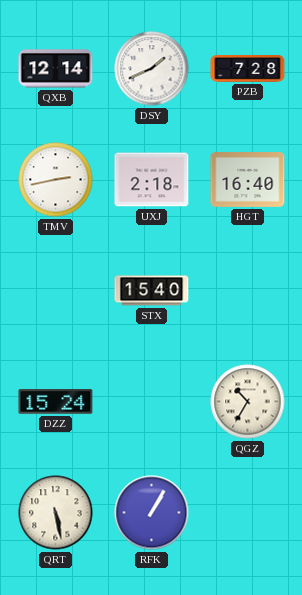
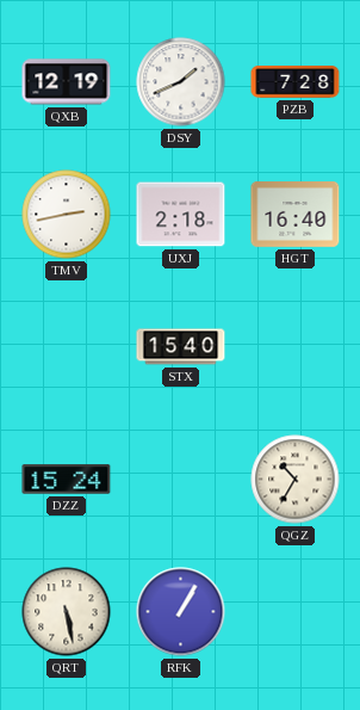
QXB: 12:14 -> 12:19
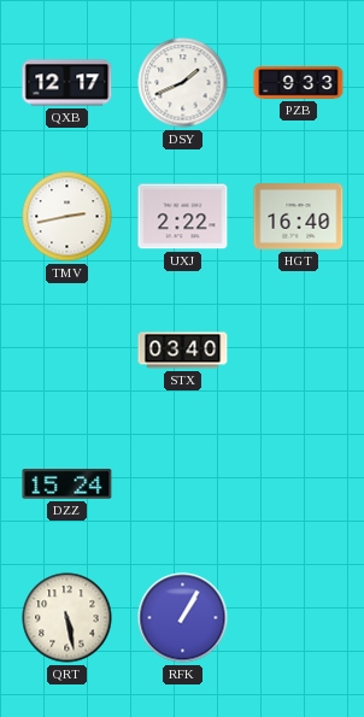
QXB: 12:19 -> 12:17
PZB: 7:28 -> 9:33
UXJ: 2:18 -> 2:22
STX: 15:40 -> 03:40
QGZ: 10:35 -> none
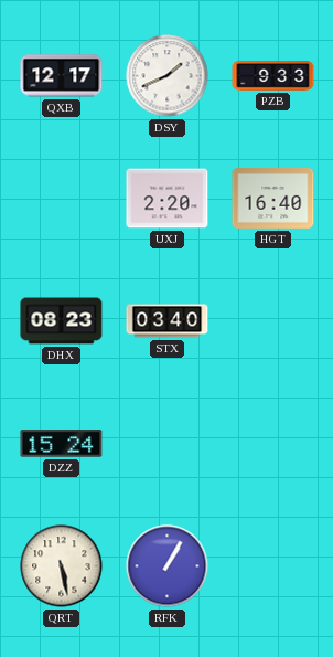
TMV: 2:43 -> none
UXJ: 2:22 -> 2:20
DHX: none -> 08:23
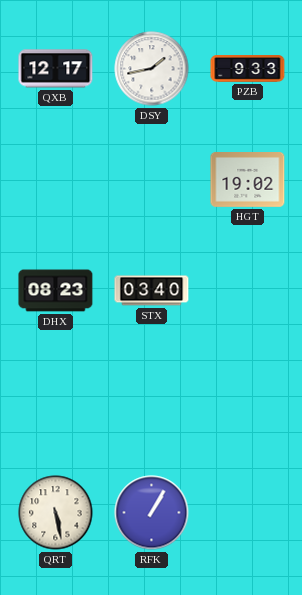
DSY: 1:41 -> 1:43
UXJ: 2:20 -> none
HGT: 16:40 -> 19:02
DZZ: 15:24 -> none
